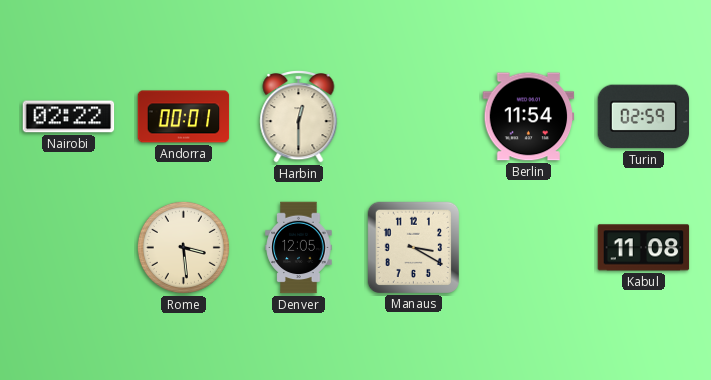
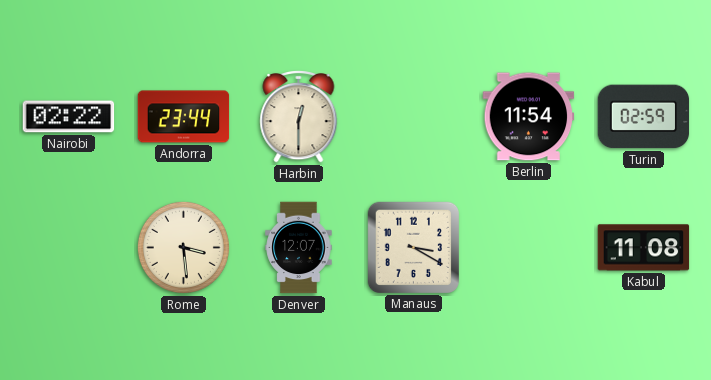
Andorra: 00:01 -> 23:44
Denver: 12:05 -> 12:07
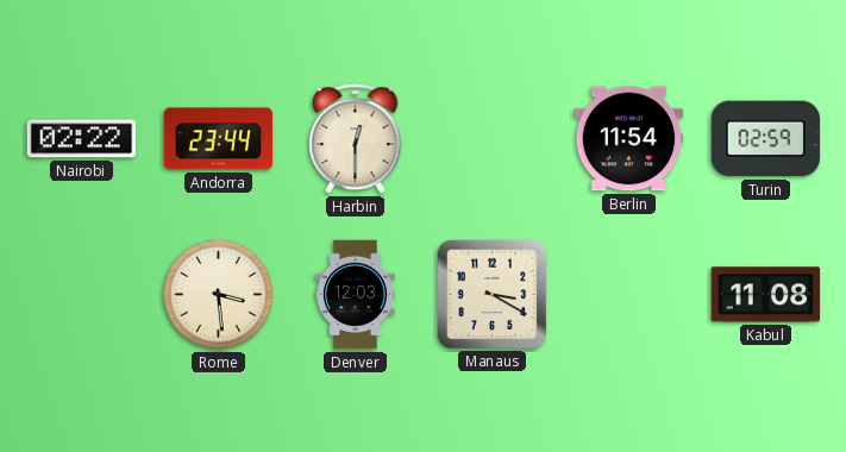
Denver: 12:07 -> 12:03
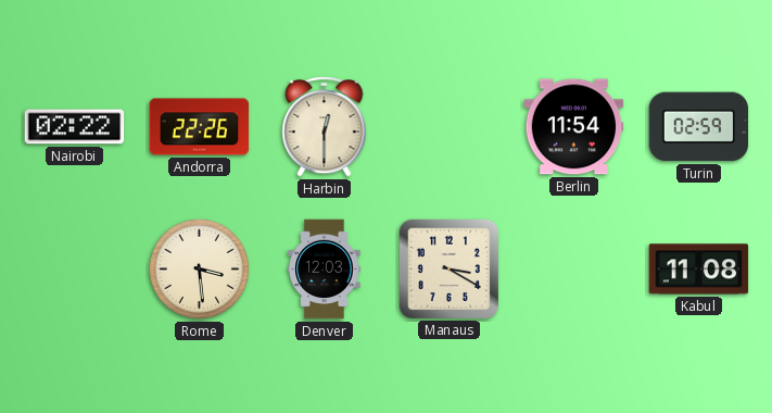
Andorra: 23:44 -> 22:26
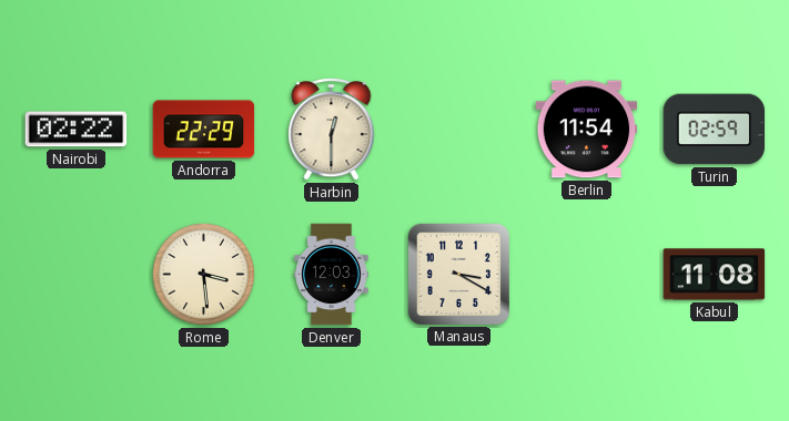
Andorra: 22:26 -> 22:29
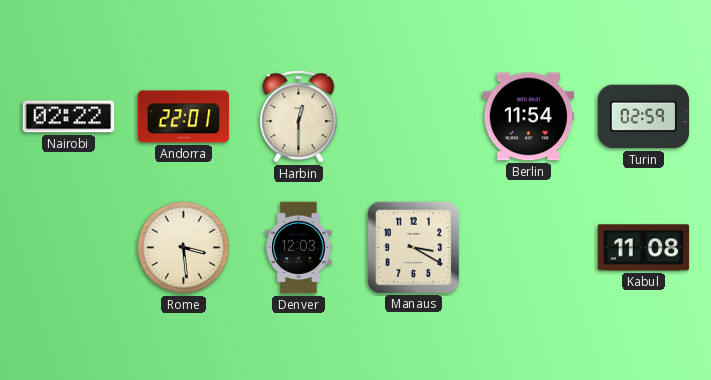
Andorra: 22:29 -> 22:01
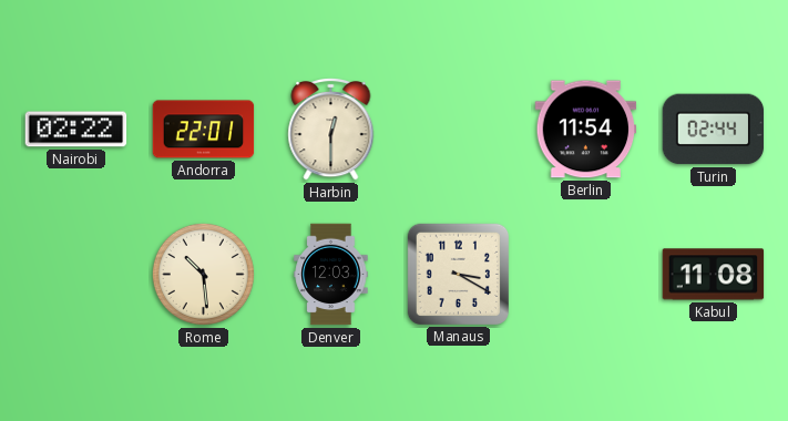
Turin: 02:59 -> 02:44
Rome: 3:29 -> 10:29
